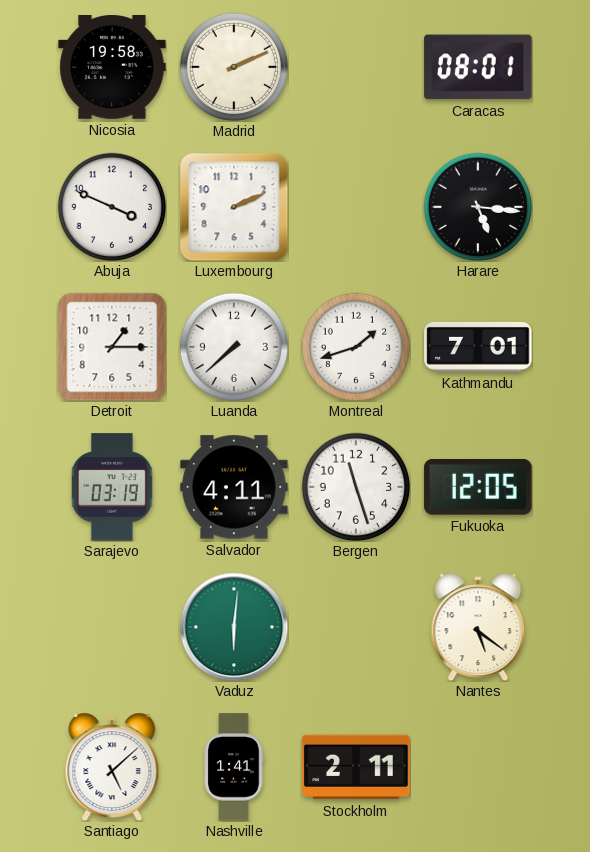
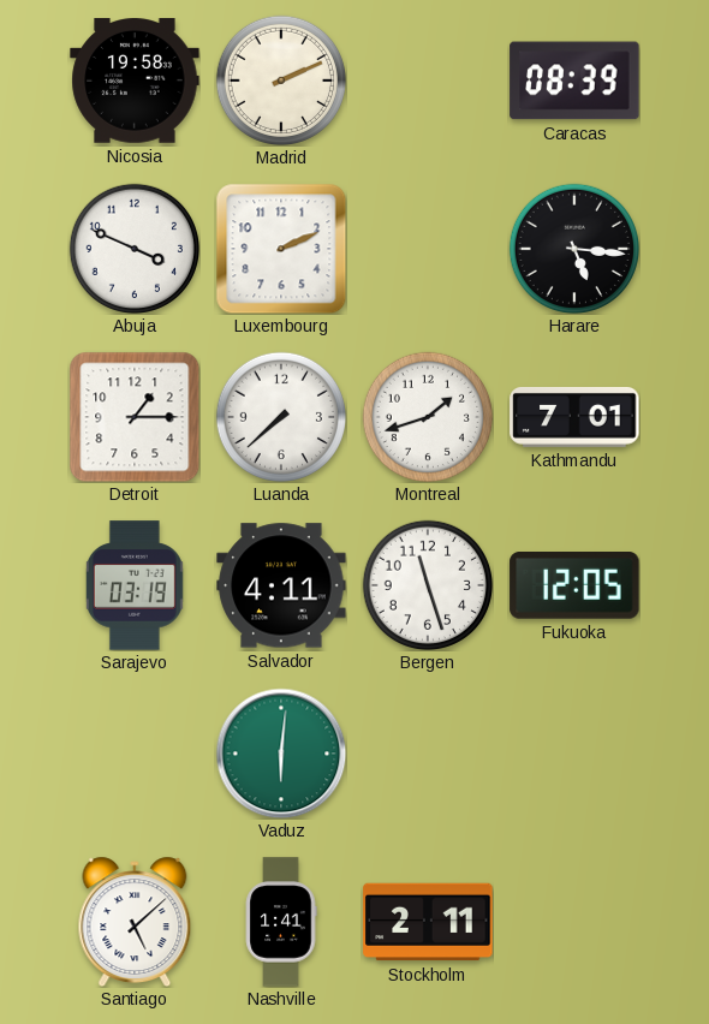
Caracas: 08:01 -> 08:39
Nantes: 5:21 -> none
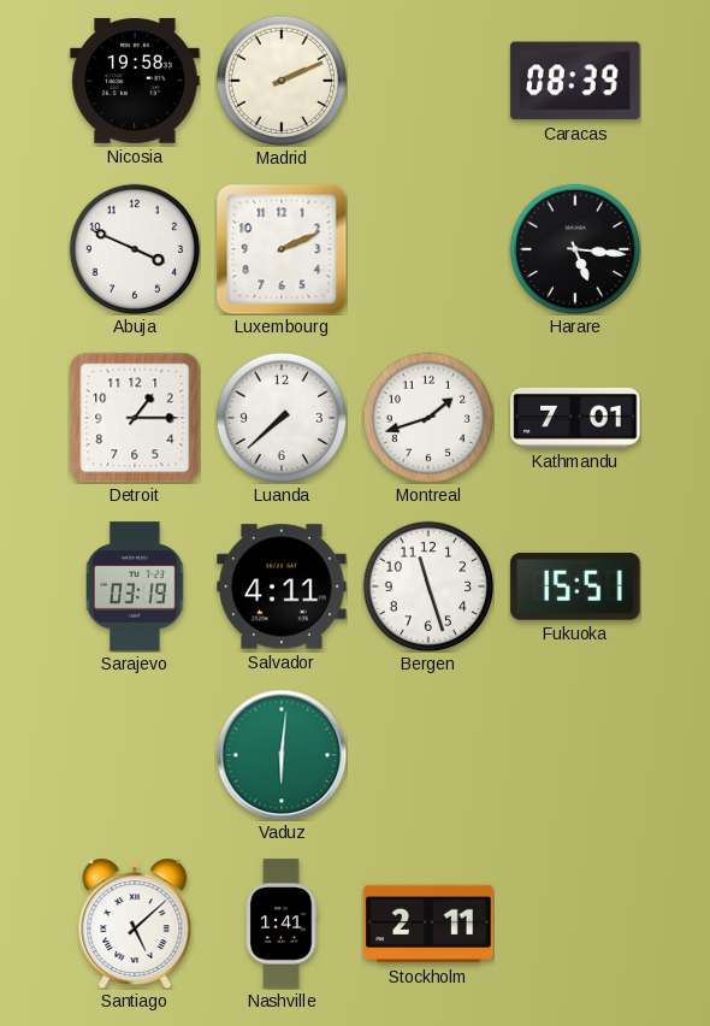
Fukuoka: 12:05 -> 15:51
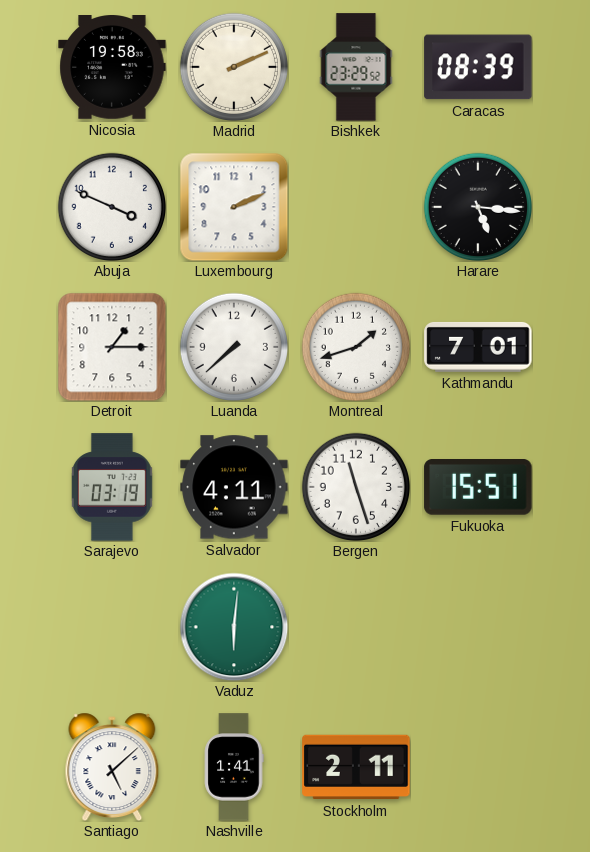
Bishkek: none -> 23:29
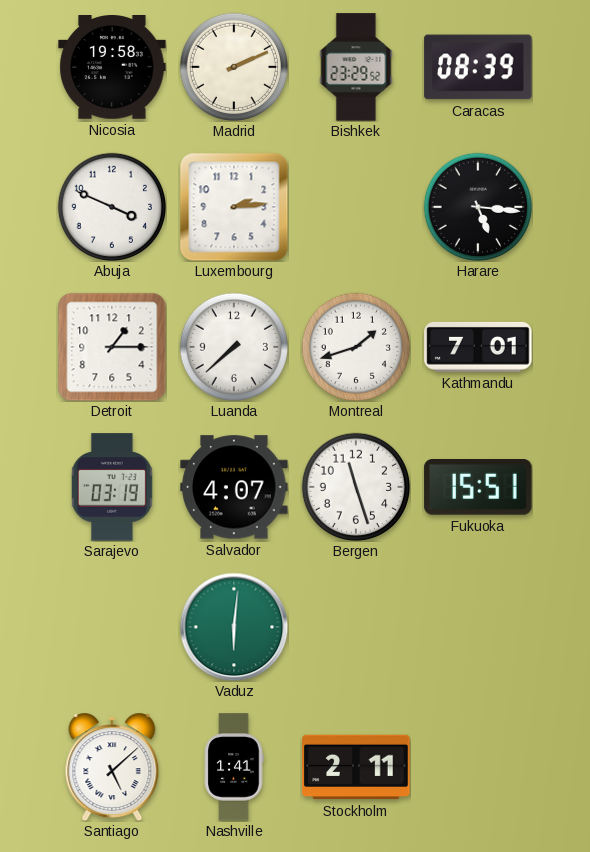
Luxembourg: 2:11 -> 2:14
Salvador: 4:11 -> 4:07
